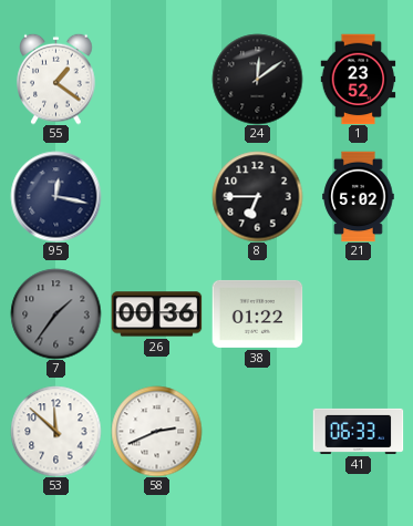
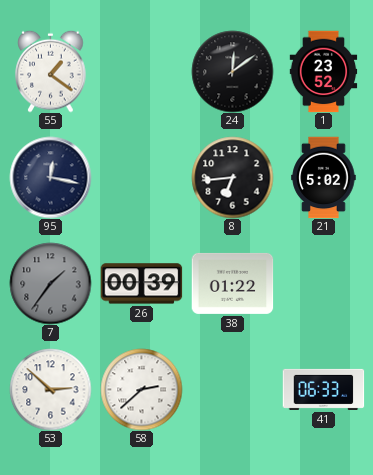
8: 6:45 -> 6:44
26: 00:36 -> 00:39
53: 11:52 -> 2:52
58: 2:41 -> 2:38
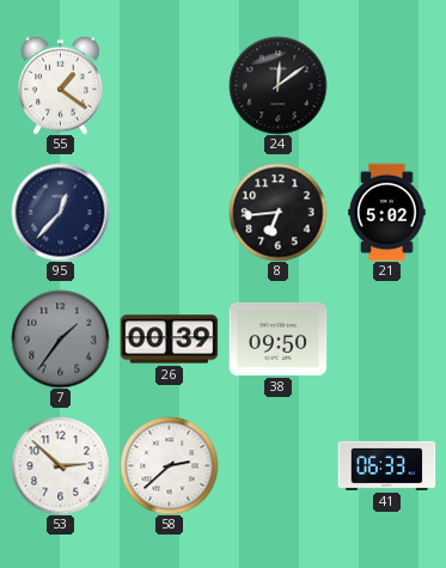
1: 23:52 -> none
95: 12:17 -> 12:37
38: 01:22 -> 09:50
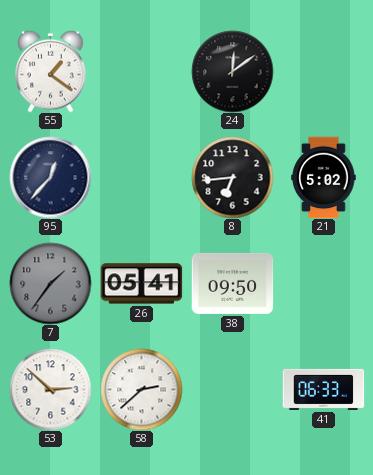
26: 00:39 -> 05:41
